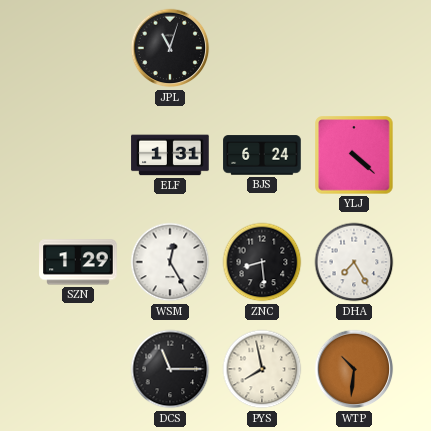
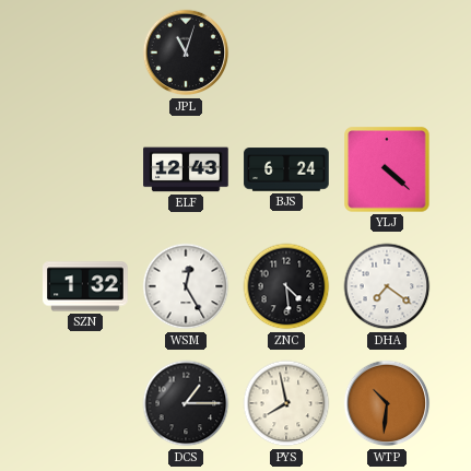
ELF: 1:31 -> 12:43
SZN: 1:29 -> 1:32
ZNC: 8:29 -> 4:29
DHA: 7:25 -> 7:21
DCS: 11:15 -> 1:15
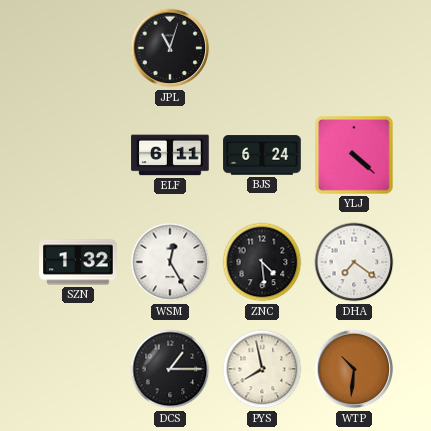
ELF: 12:43 -> 6:11
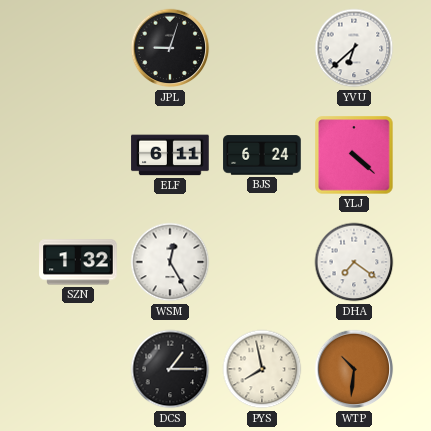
JPL: 11:03 -> 9:03
YVU: none -> 6:38
ZNC: 4:29 -> none
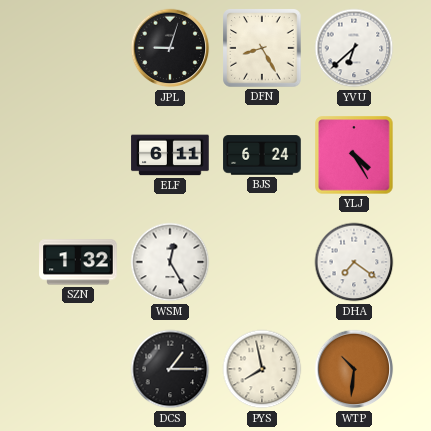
DFN: none -> 8:25
YLJ: 4:22 -> 4:25
